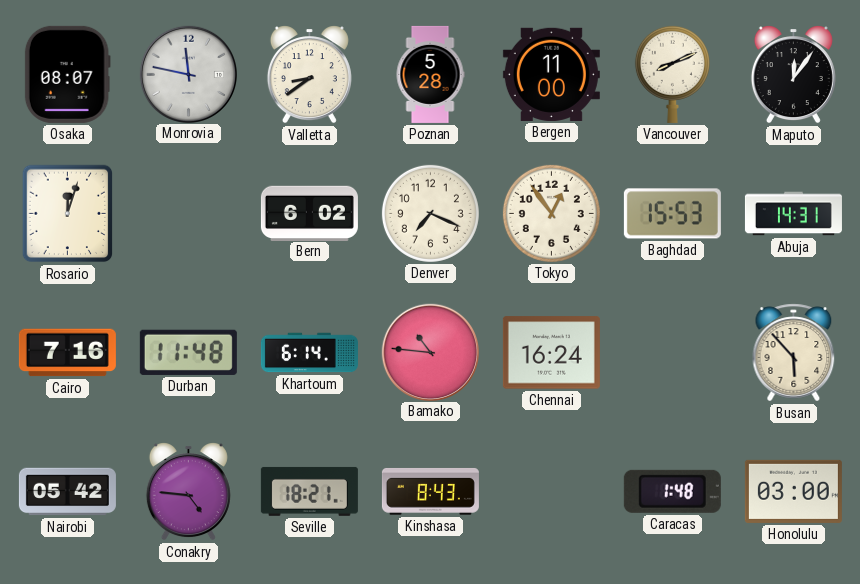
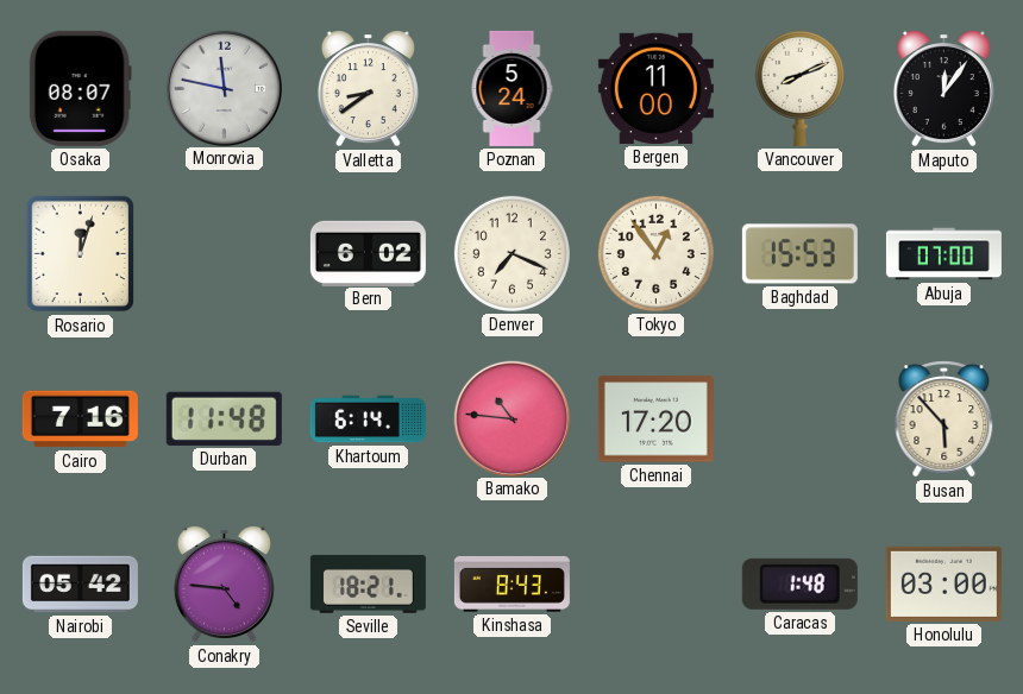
Poznan: 5:28 -> 5:24
Abuja: 14:31 -> 07:00
Chennai: 16:24 -> 17:20
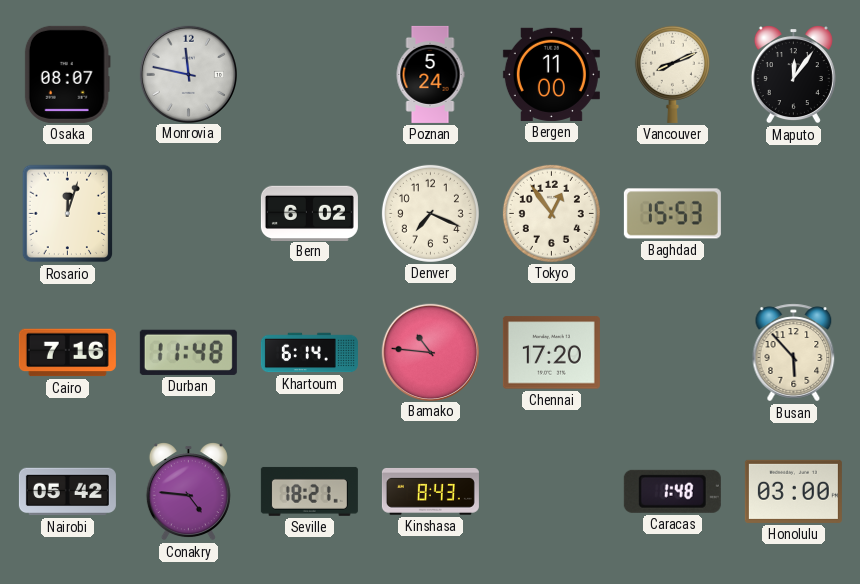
Valletta: 8:39 -> none
Abuja: 07:00 -> none
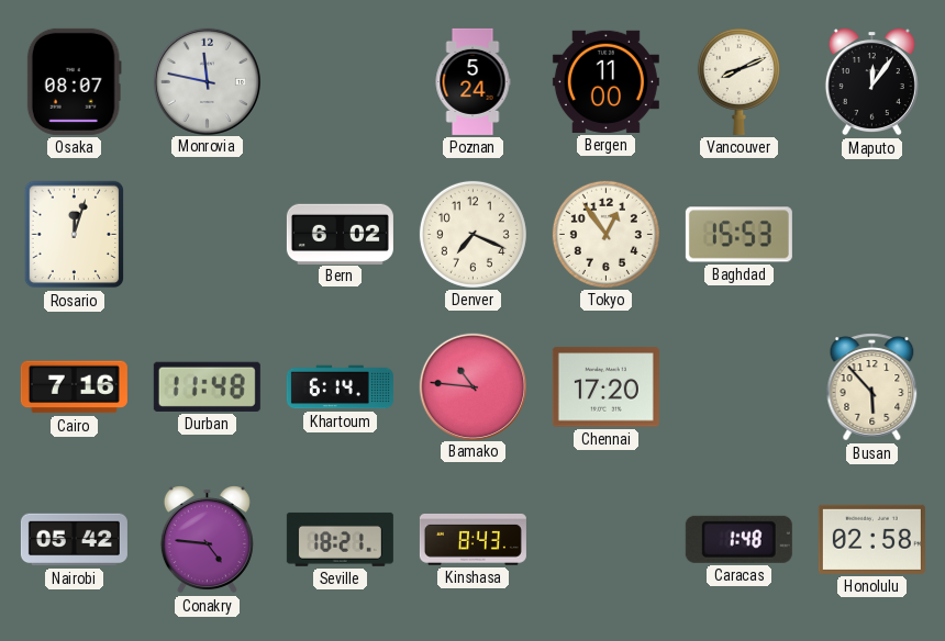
Honolulu: 03:00 -> 02:58
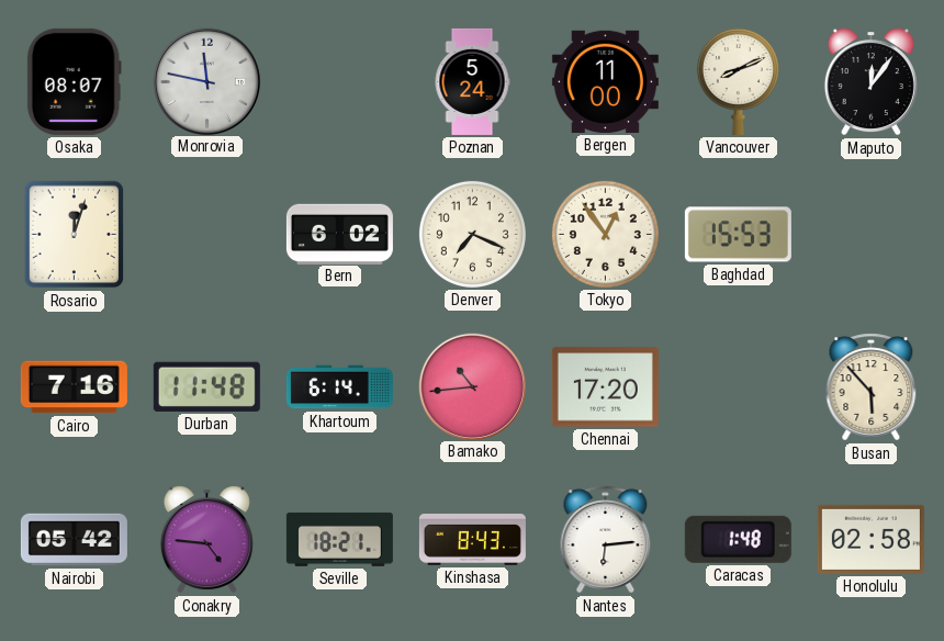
Bamako: 10:46 -> 10:44
Nantes: none -> 6:14
